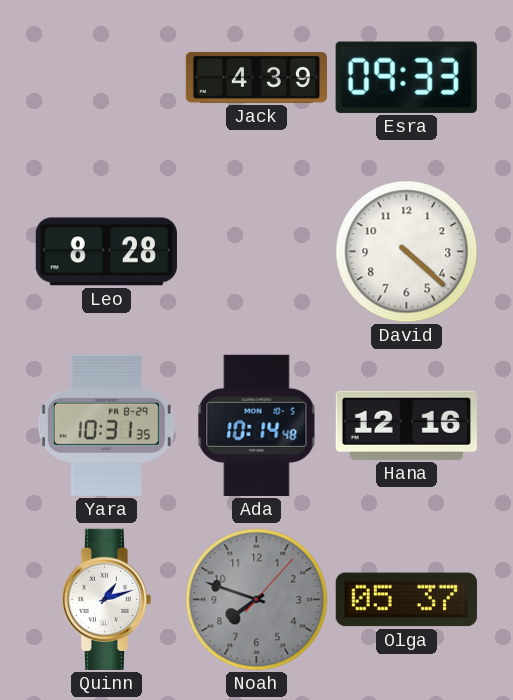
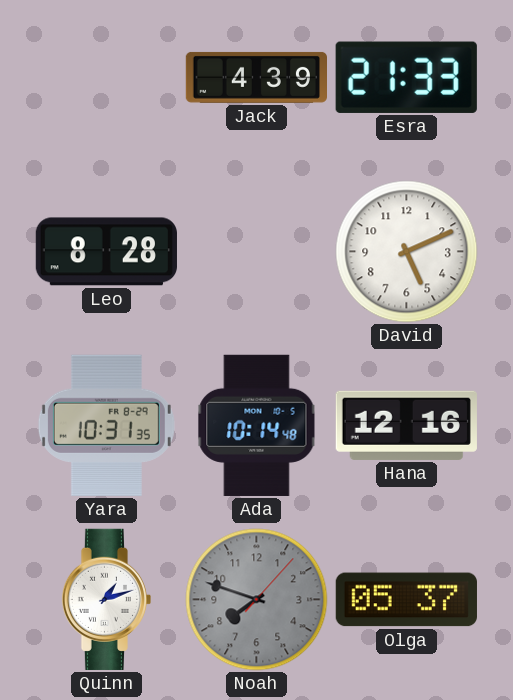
Esra: 09:33 -> 21:33
David: 4:22 -> 5:11
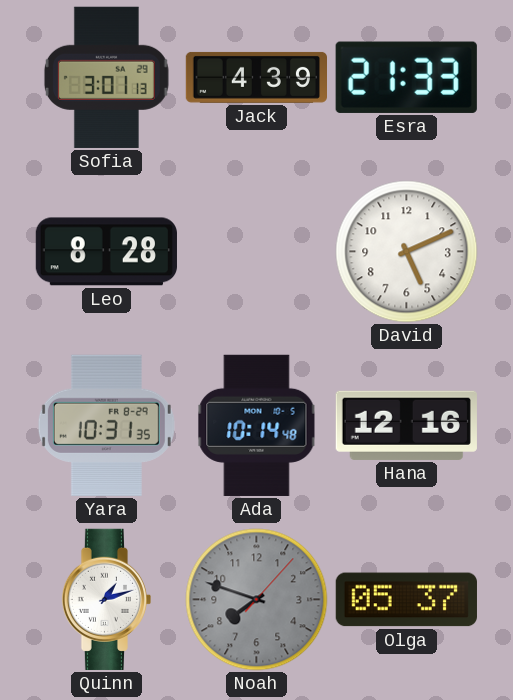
Sofia: none -> 3:01
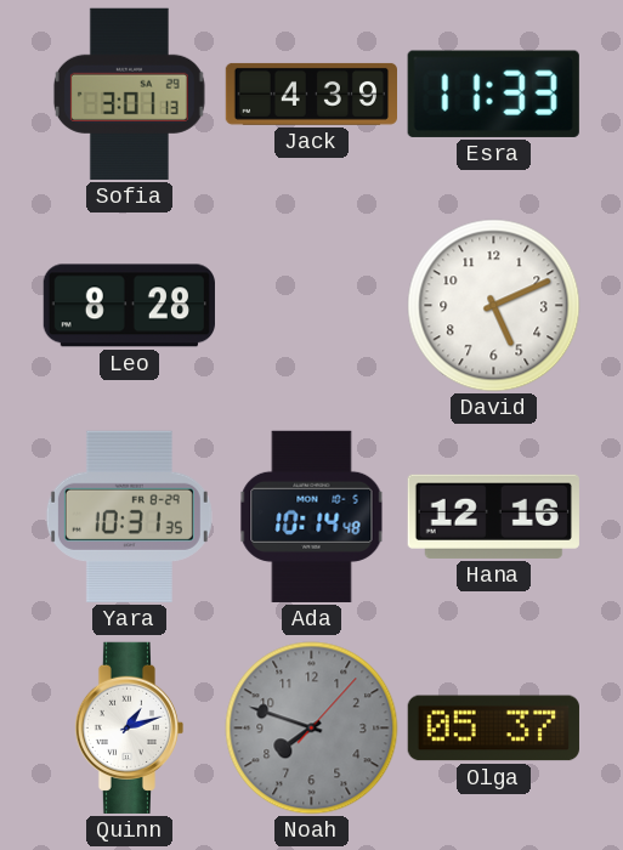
Esra: 21:33 -> 11:33
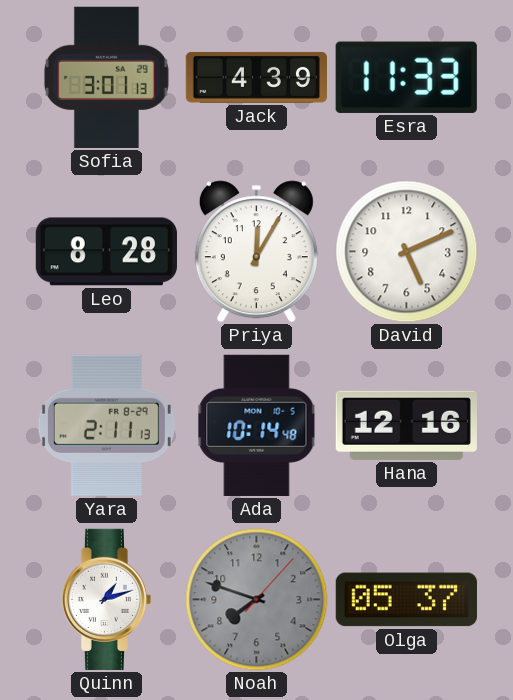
Priya: none -> 12:05
Yara: 10:31 -> 2:11
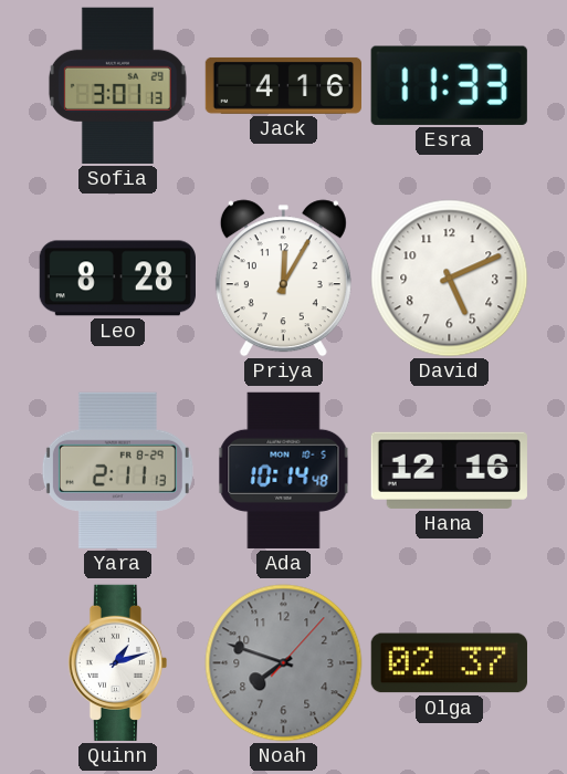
Jack: 4:39 -> 4:16
Olga: 05:37 -> 02:37
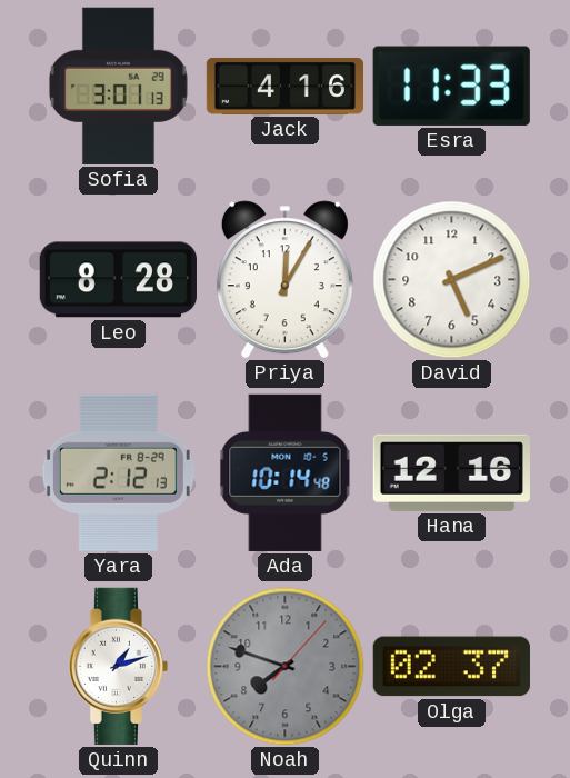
Yara: 2:11 -> 2:12
